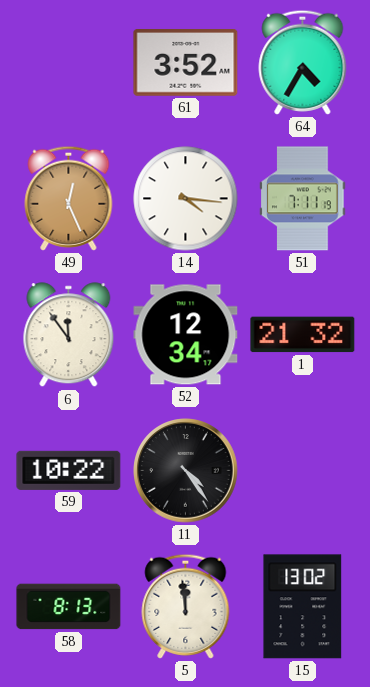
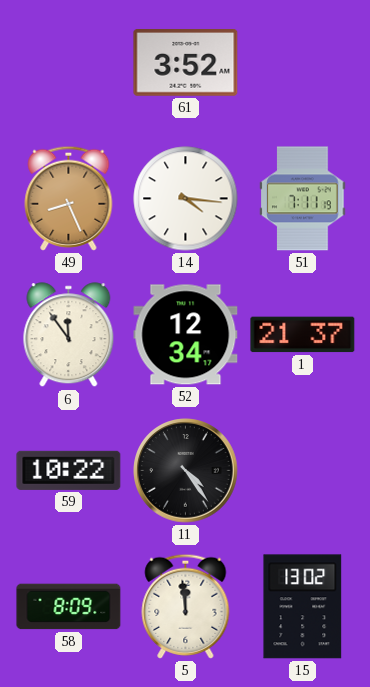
64: 4:35 -> none
49: 12:26 -> 8:26
1: 21:32 -> 21:37
58: 8:13 -> 8:09
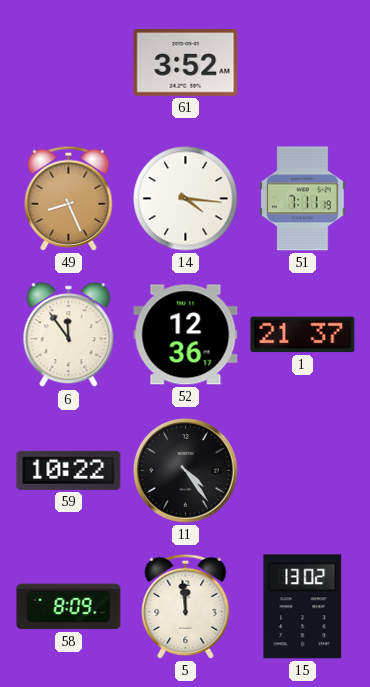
52: 12:34 -> 12:36
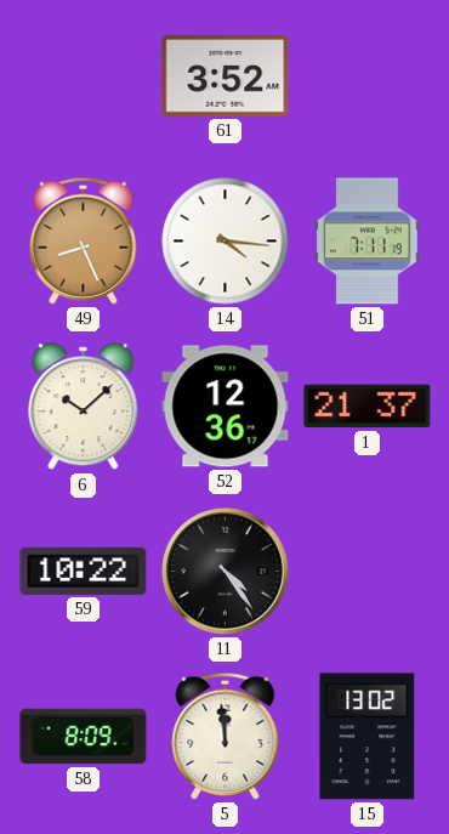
6: 11:54 -> 10:08
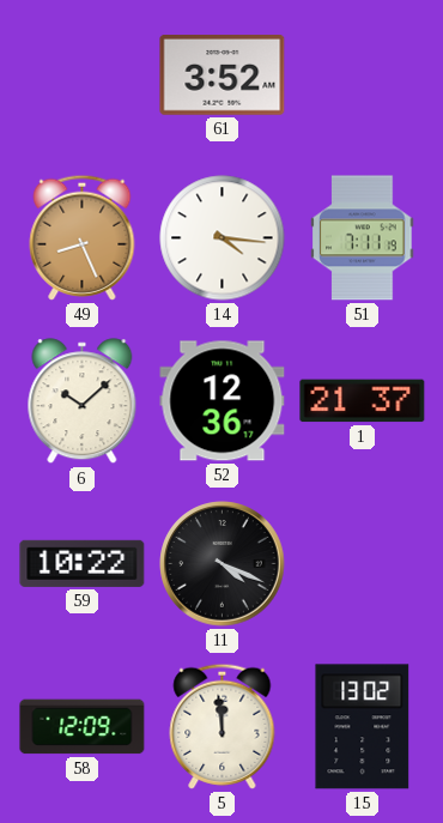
11: 4:24 -> 4:19
58: 8:09 -> 12:09
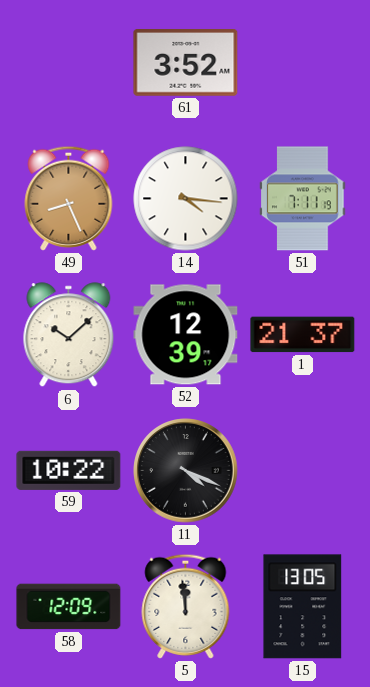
52: 12:36 -> 12:39
15: 13:02 -> 13:05
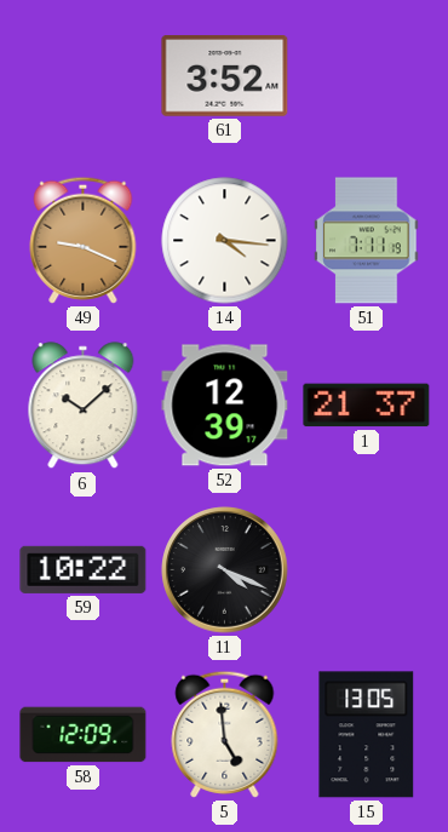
49: 8:26 -> 9:19
5: 11:59 -> 4:59
